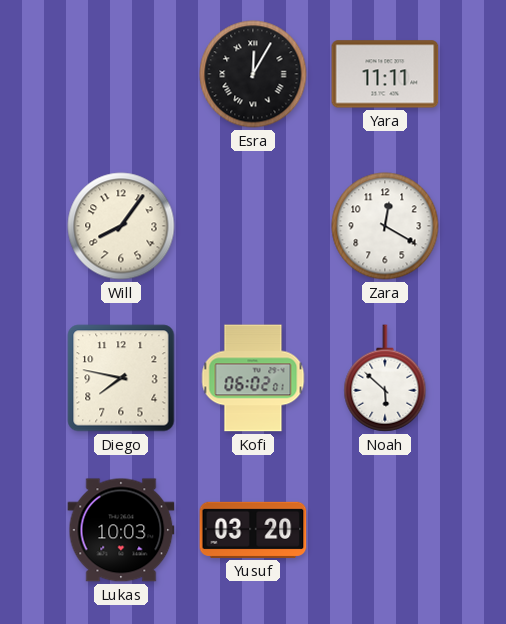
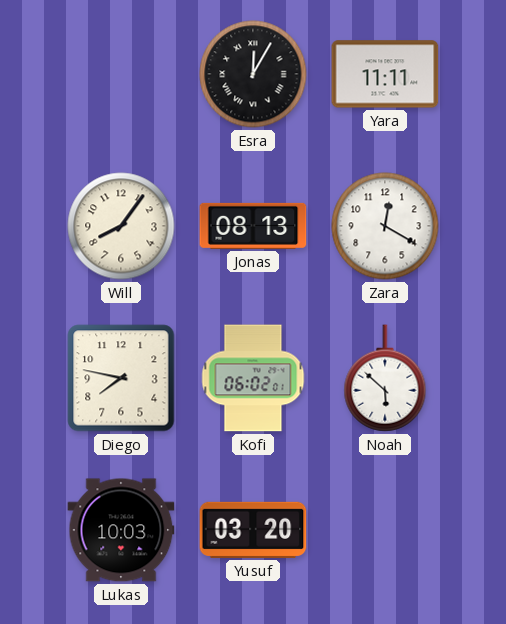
Jonas: none -> 08:13
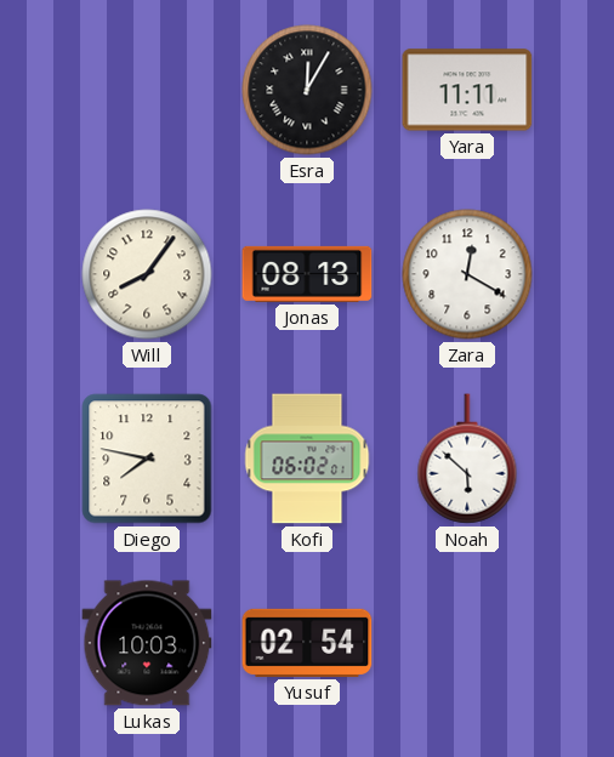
Yusuf: 03:20 -> 02:54
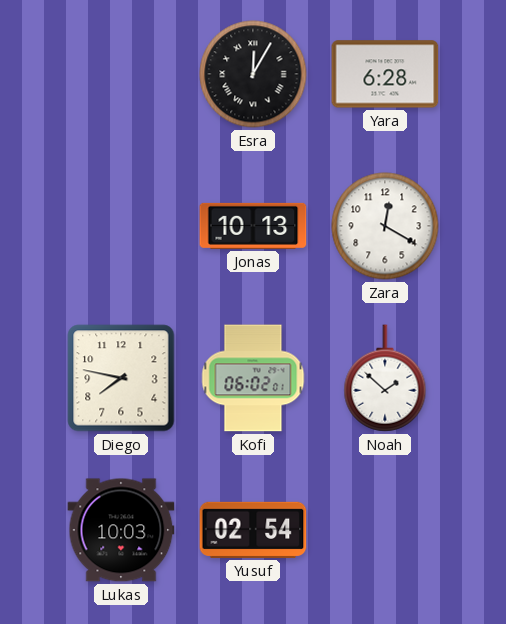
Yara: 11:11 -> 6:28
Will: 8:06 -> none
Jonas: 08:13 -> 10:13
Noah: 5:52 -> 1:52
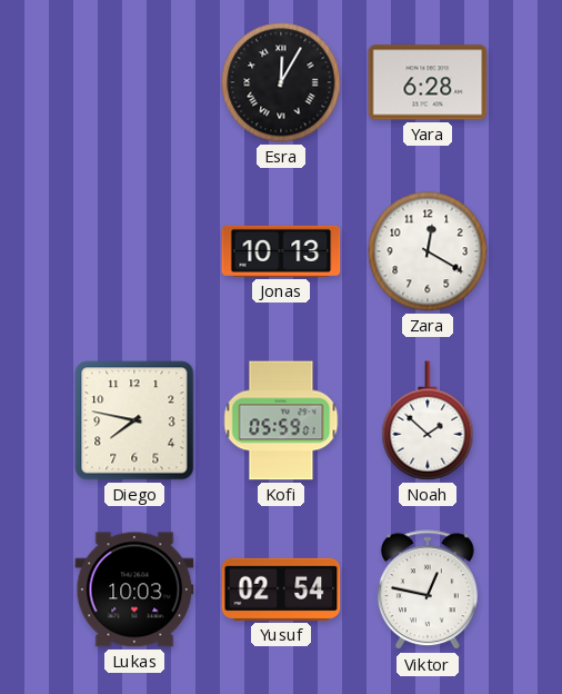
Kofi: 06:02 -> 05:59
Viktor: none -> 12:47
